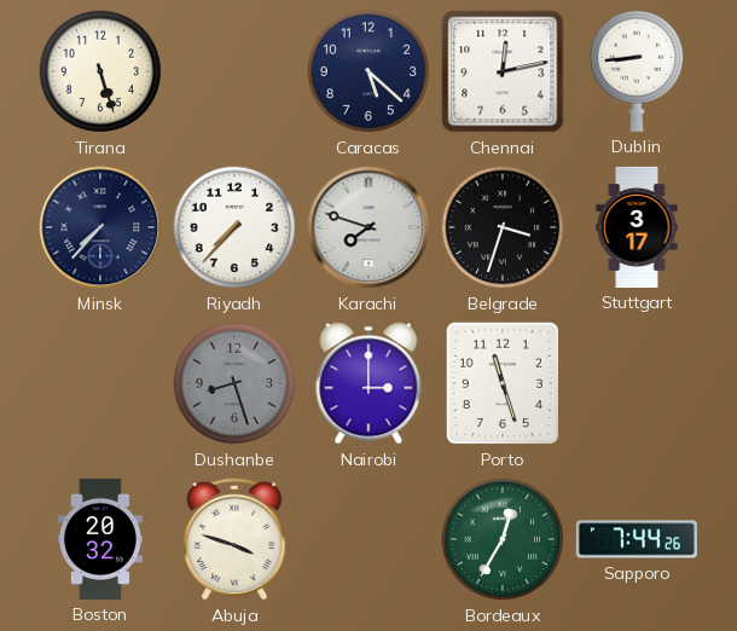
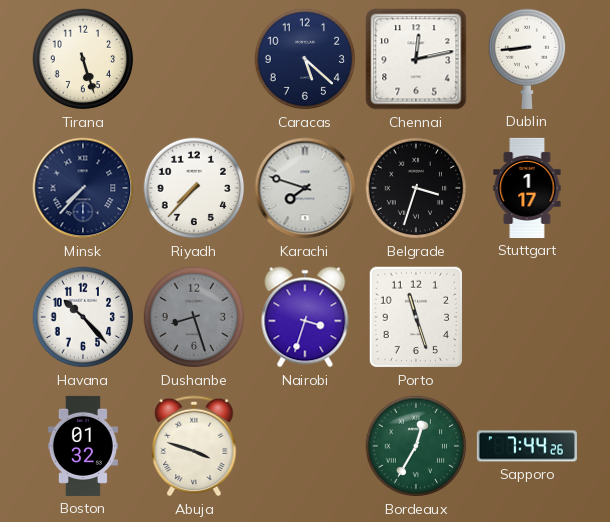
Stuttgart: 3:17 -> 1:17
Havana: none -> 10:23
Nairobi: 3:00 -> 3:33
Boston: 20:32 -> 01:32
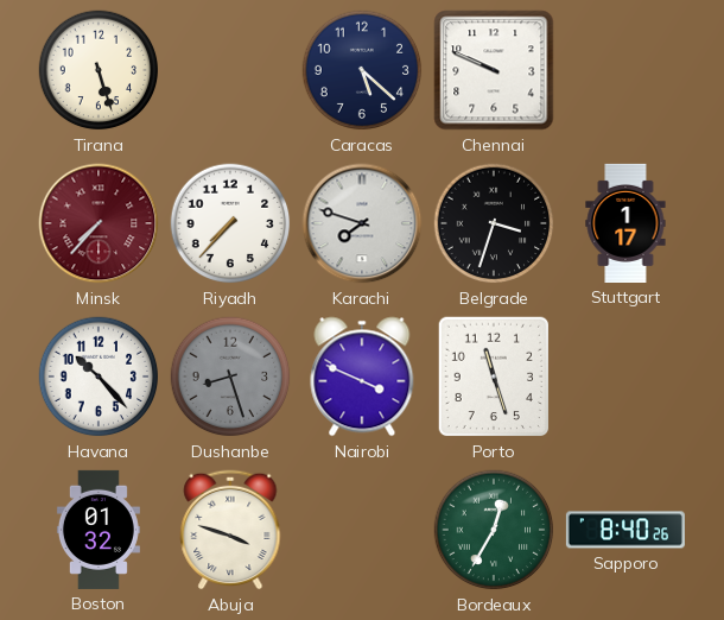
Chennai: 12:13 -> 9:49
Dublin: 8:44 -> none
Minsk dial: navy -> burgundy
Nairobi: 3:33 -> 3:49
Sapporo: 7:44 -> 8:40
